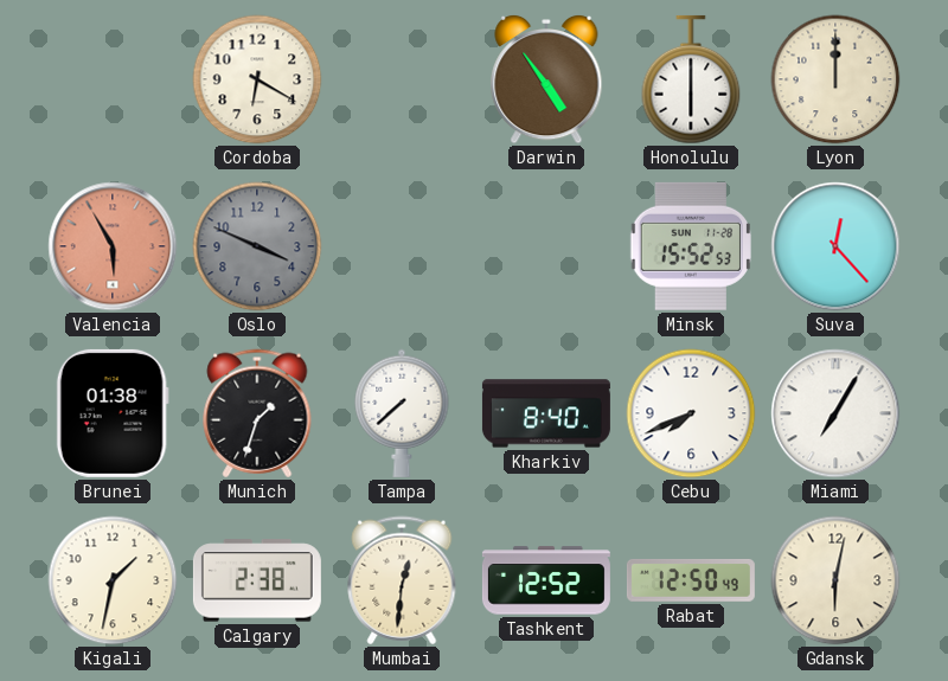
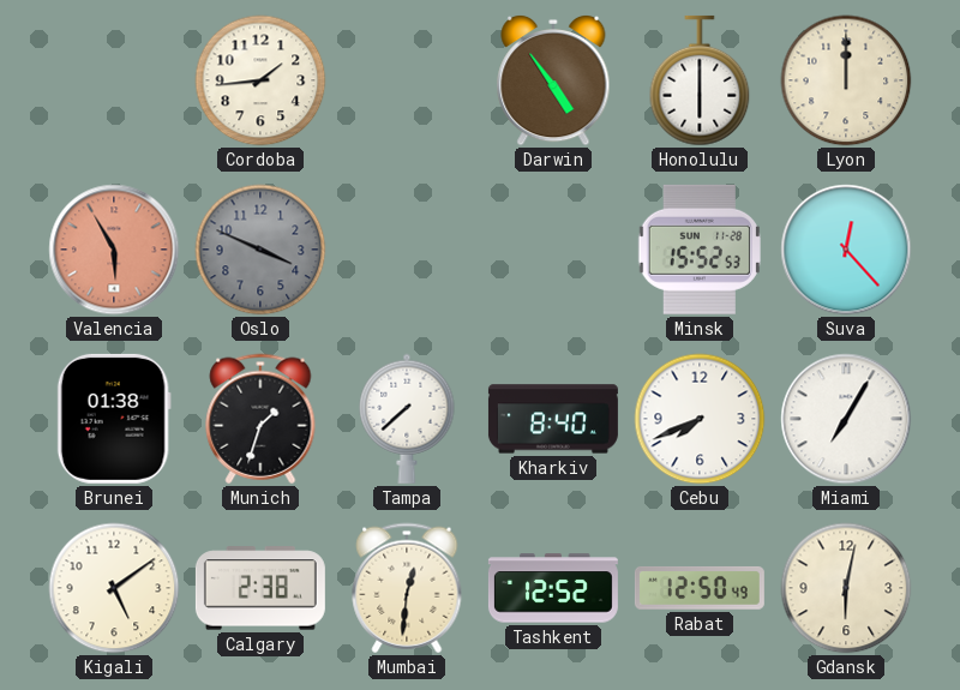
Cordoba: 6:20 -> 1:44
Kigali: 1:32 -> 5:09
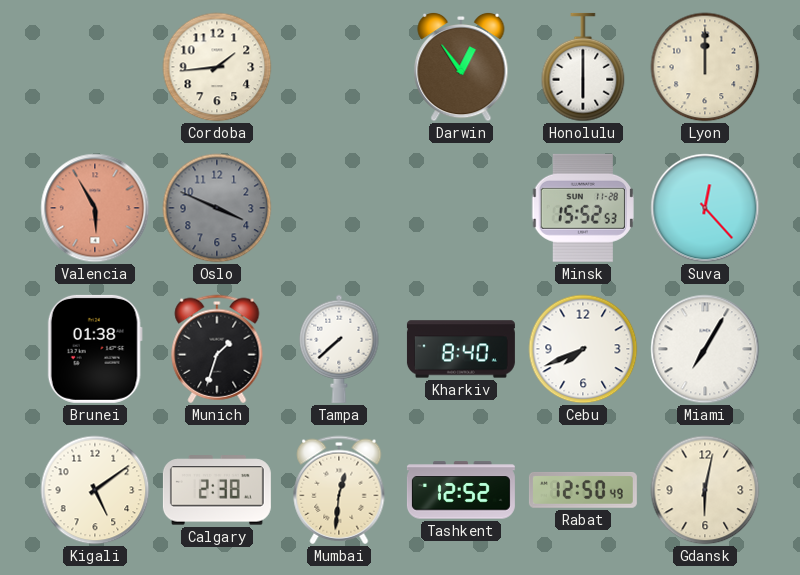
Darwin: 4:54 -> 12:54
